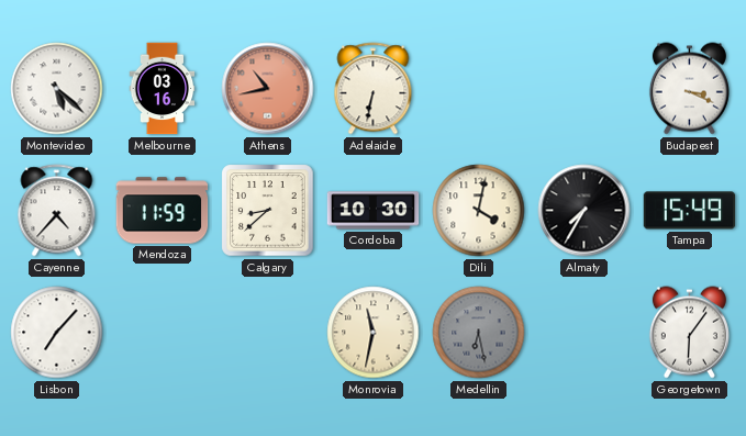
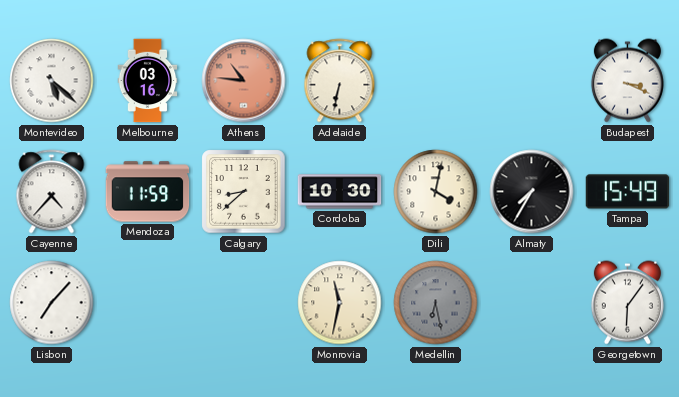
Athens: 10:43 -> 10:46
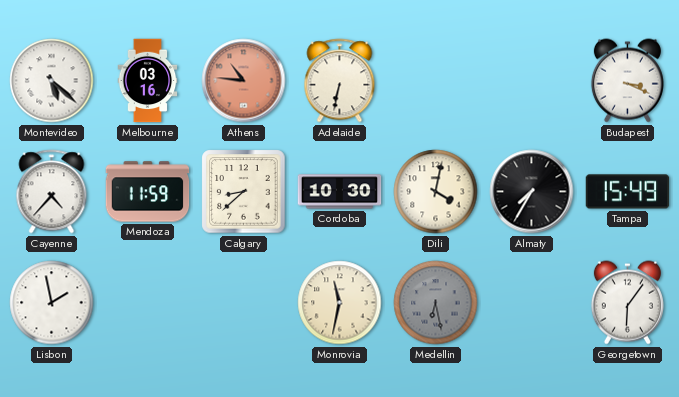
Lisbon: 7:07 -> 1:58
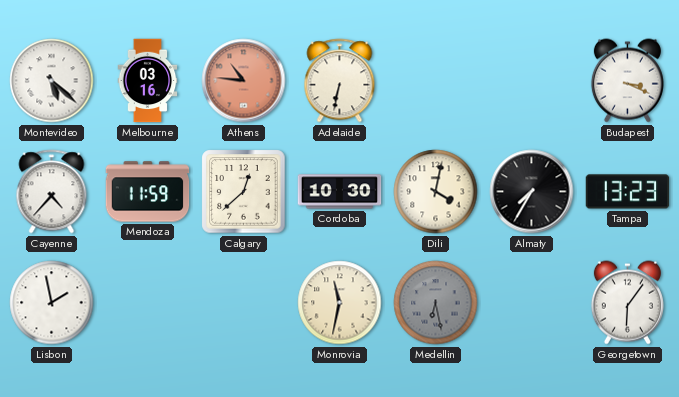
Calgary: 8:38 -> 12:38
Tampa: 15:49 -> 13:23
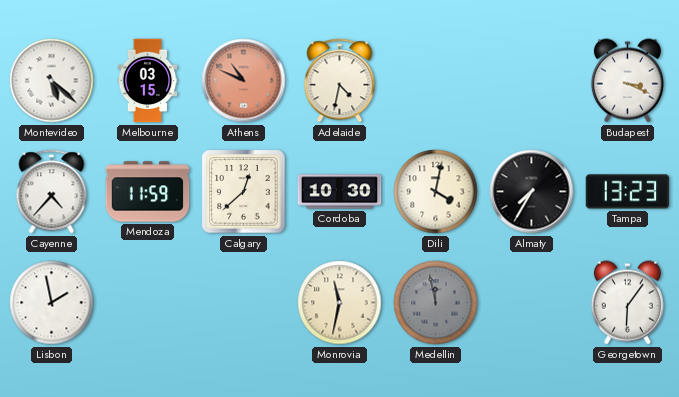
Melbourne: 03:16 -> 03:15
Athens: 10:46 -> 10:49
Adelaide: 6:32 -> 4:32
Medellin: 6:28 -> 11:58
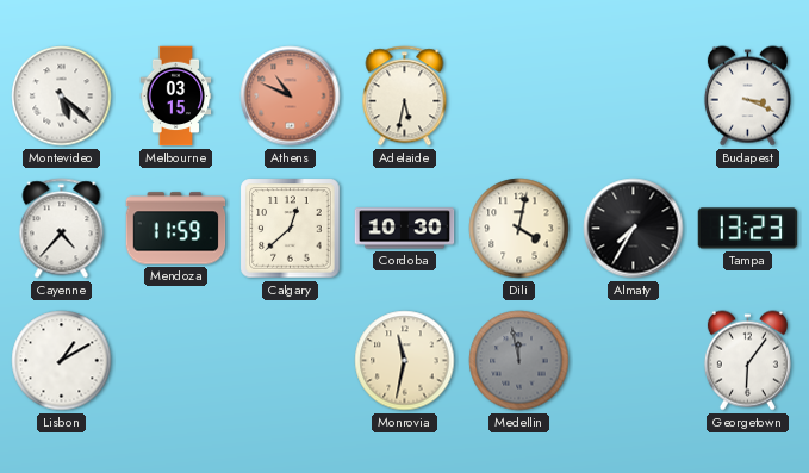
Adelaide: 4:32 -> 5:32
Lisbon: 1:58 -> 1:10
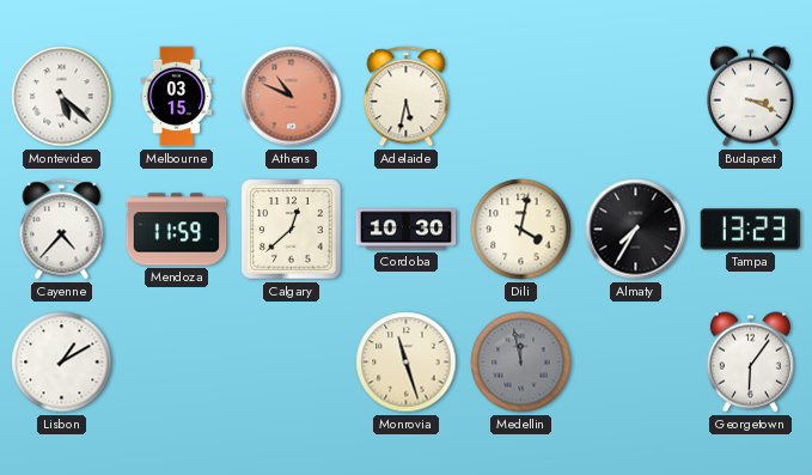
Monrovia: 11:32 -> 11:27
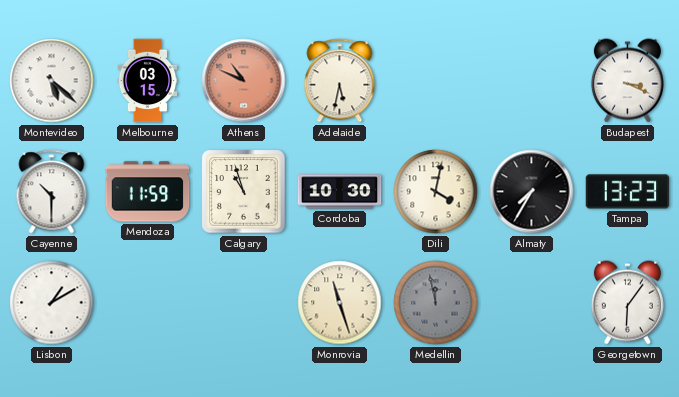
Cayenne: 4:37 -> 10:30
Calgary: 12:38 -> 10:57
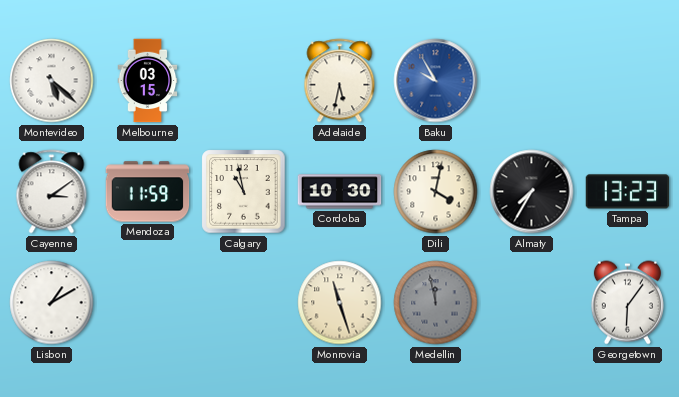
Athens: 10:49 -> none
Baku: none -> 9:55
Budapest: 3:19 -> none
Cayenne: 10:30 -> 3:09
Calgary: 10:57 -> 10:58
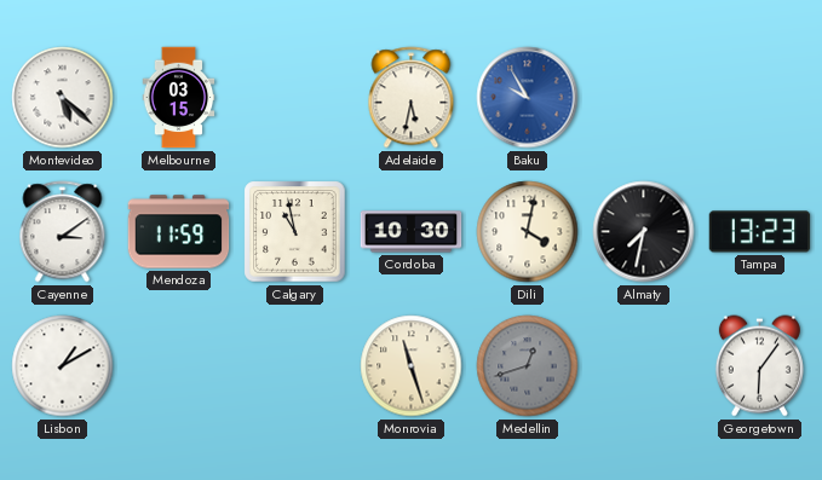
Almaty: 7:35 -> 7:32
Medellin: 11:58 -> 12:42
